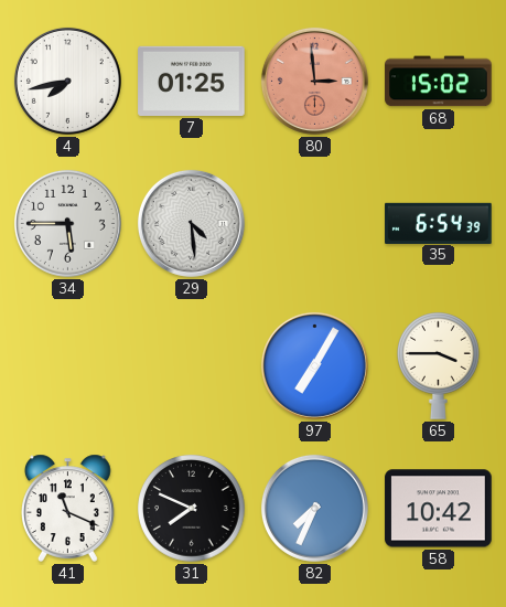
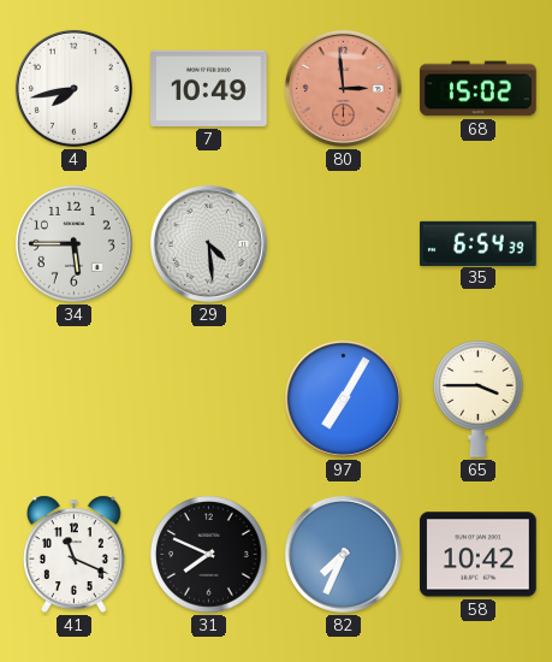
7: 01:25 -> 10:49
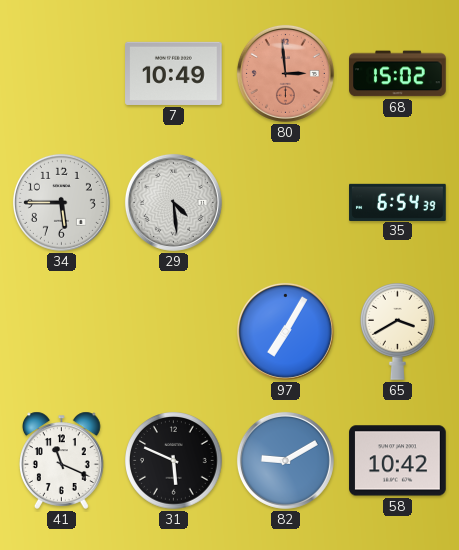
4: 7:43 -> none
65: 3:45 -> 3:40
31: 7:49 -> 5:49
82: 7:34 -> 9:10
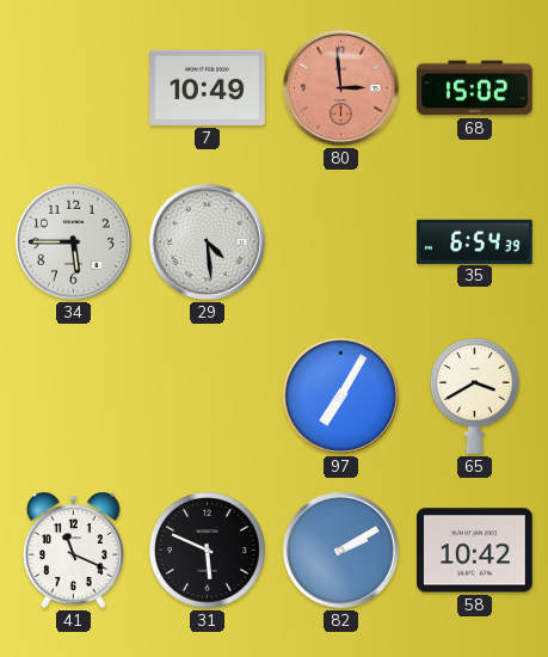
82: 9:10 -> 2:10
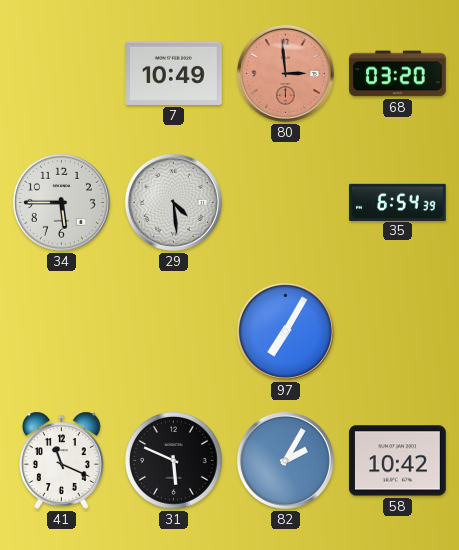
68: 15:02 -> 03:20
65: 3:40 -> none
82: 2:10 -> 2:05
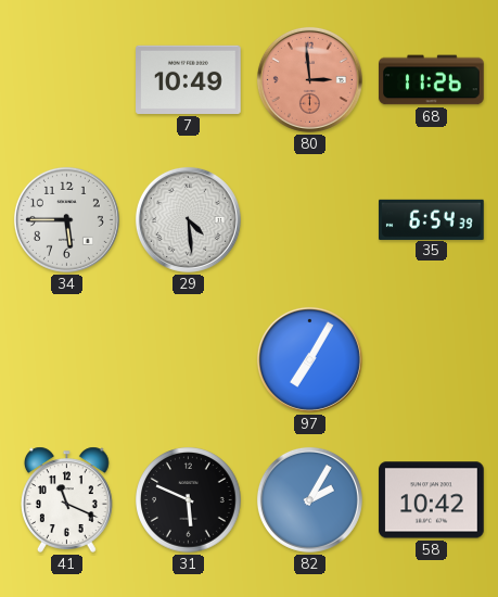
68: 03:20 -> 11:26
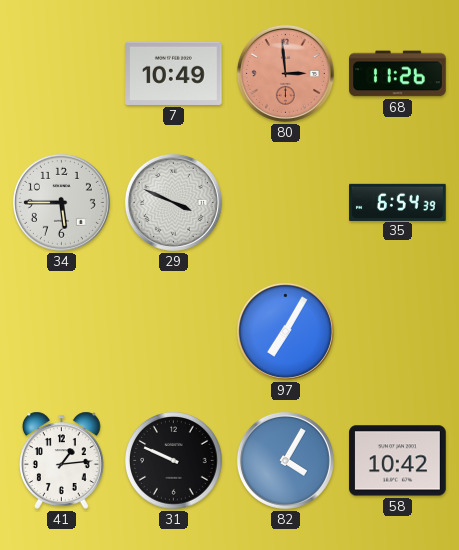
29: 4:29 -> 3:49
41: 11:19 -> 1:14
31: 5:49 -> 9:49
82: 2:05 -> 4:05
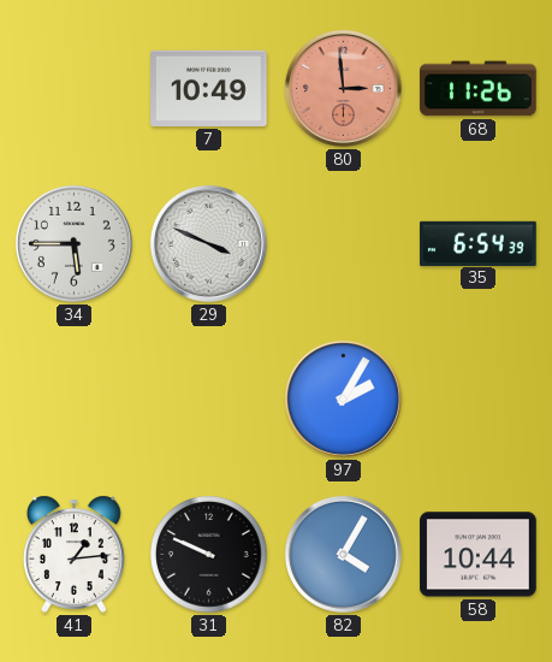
97: 7:05 -> 2:05
58: 10:42 -> 10:44
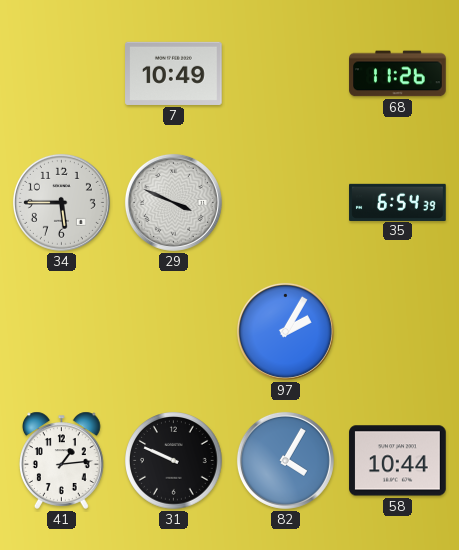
80: 2:59 -> none
